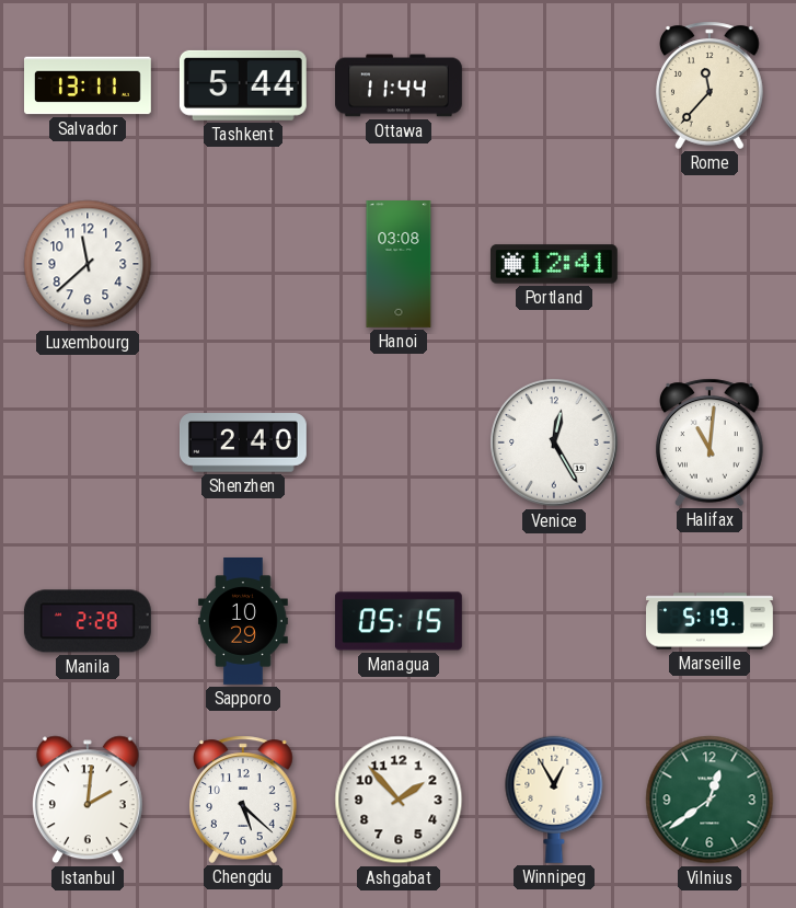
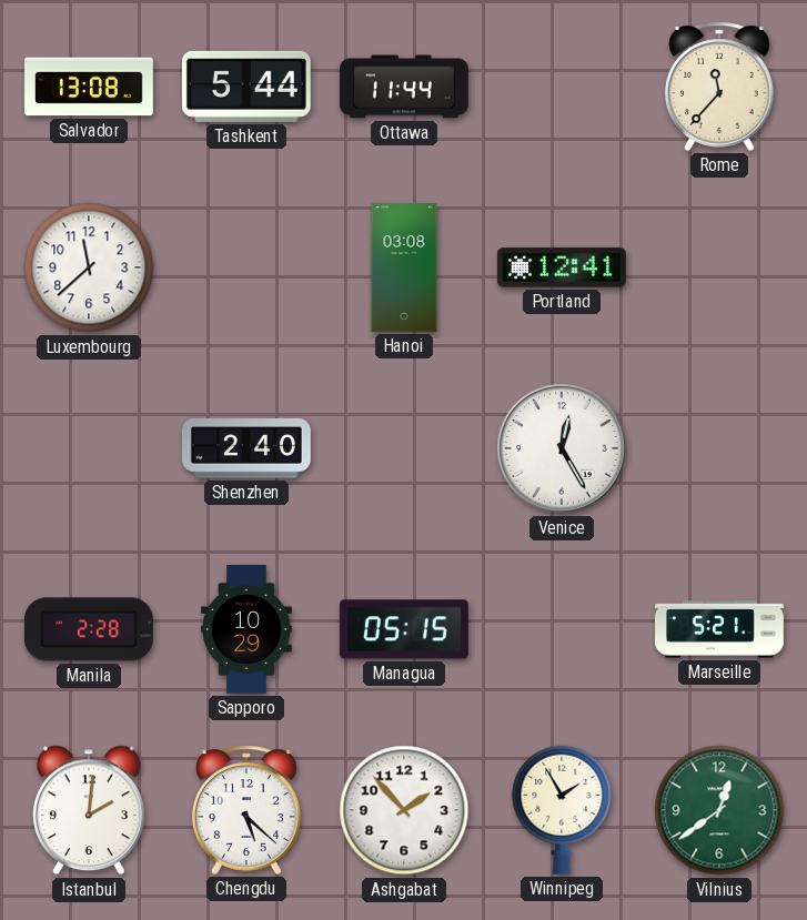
Salvador: 13:11 -> 13:08
Halifax: 11:01 -> none
Marseille: 5:19 -> 5:21
Winnipeg: 12:55 -> 1:55
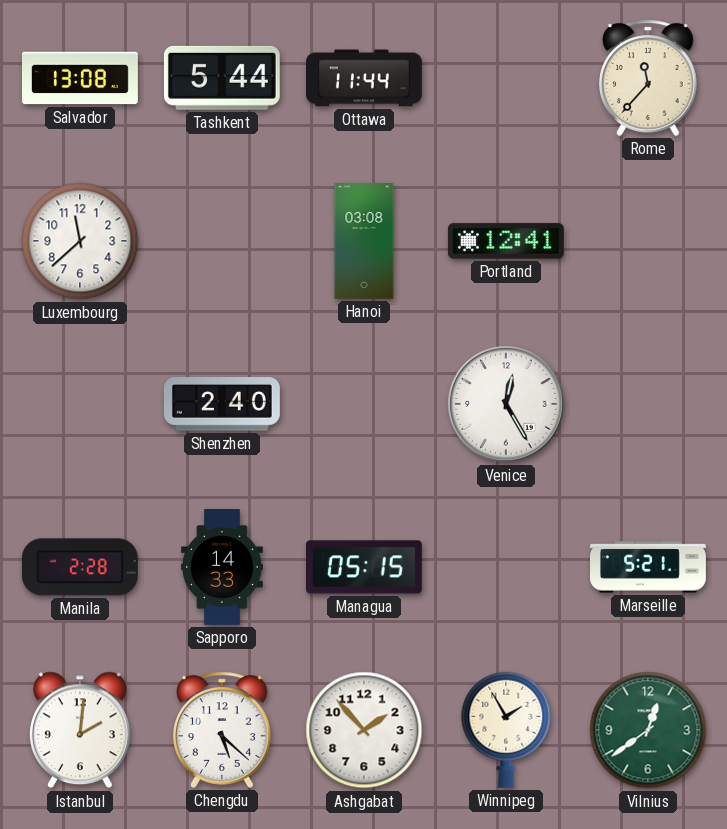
Sapporo: 10:29 -> 14:33
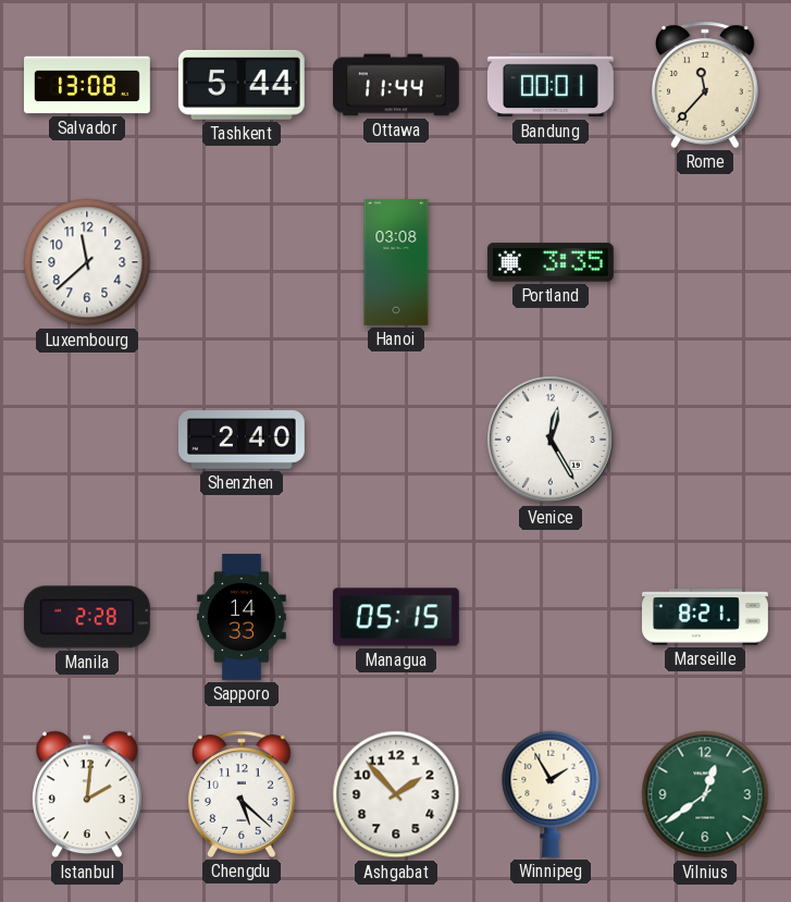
Bandung: none -> 00:01
Portland: 12:41 -> 3:35
Marseille: 5:21 -> 8:21
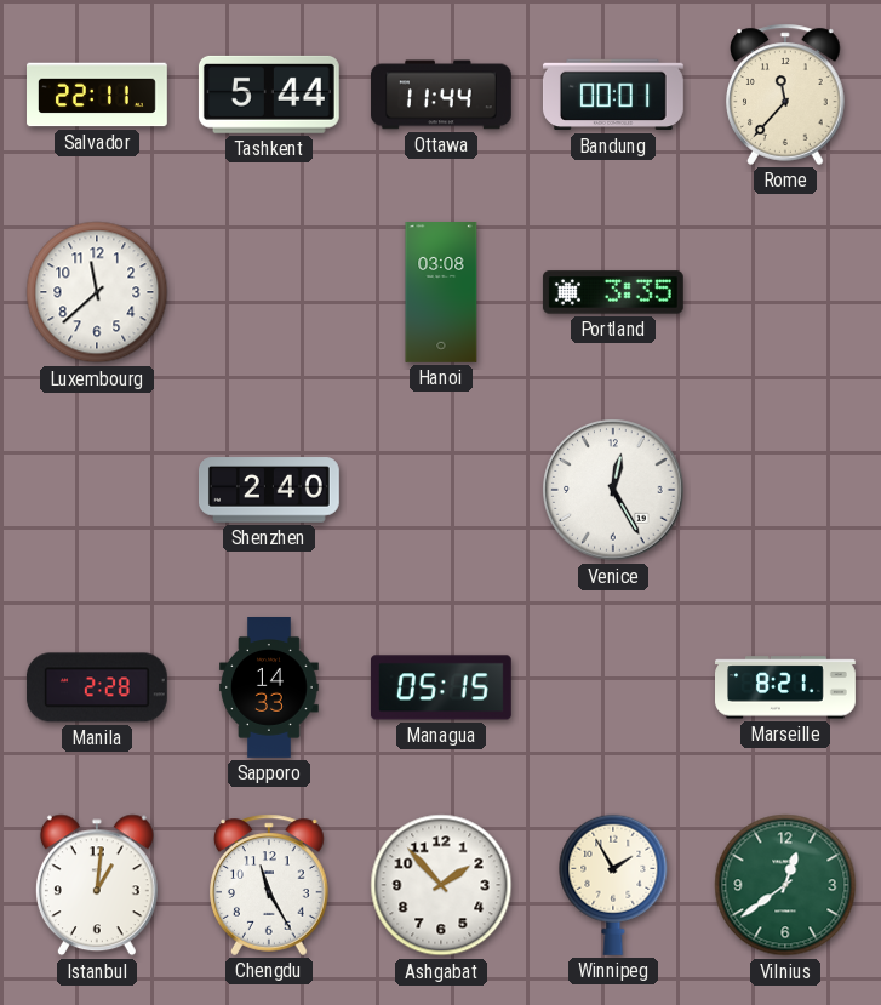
Salvador: 13:08 -> 22:11
Istanbul: 2:01 -> 1:01
Chengdu: 5:22 -> 11:25
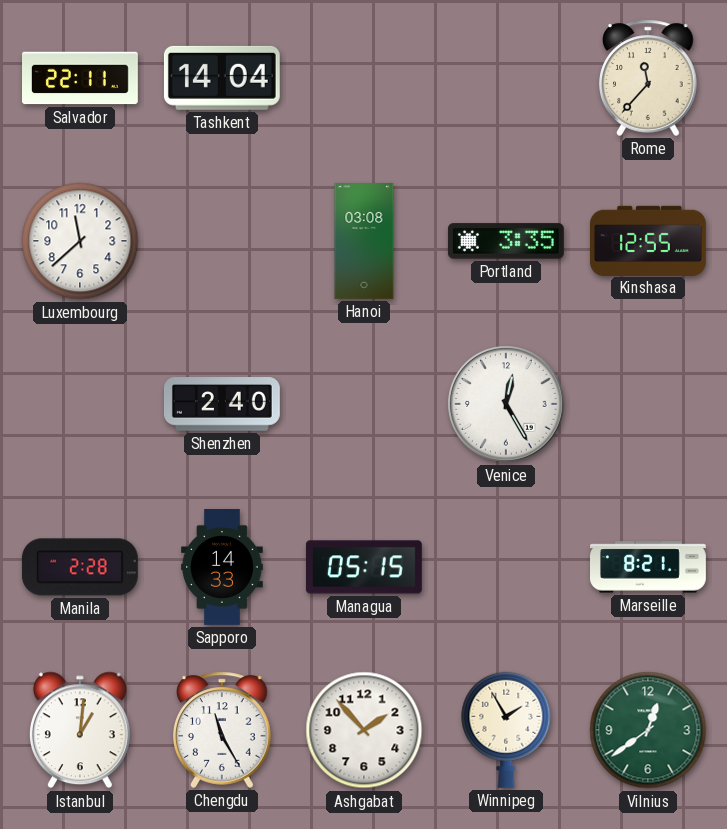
Tashkent: 5:44 -> 14:04
Ottawa: 11:44 -> none
Bandung: 00:01 -> none
Kinshasa: none -> 12:55
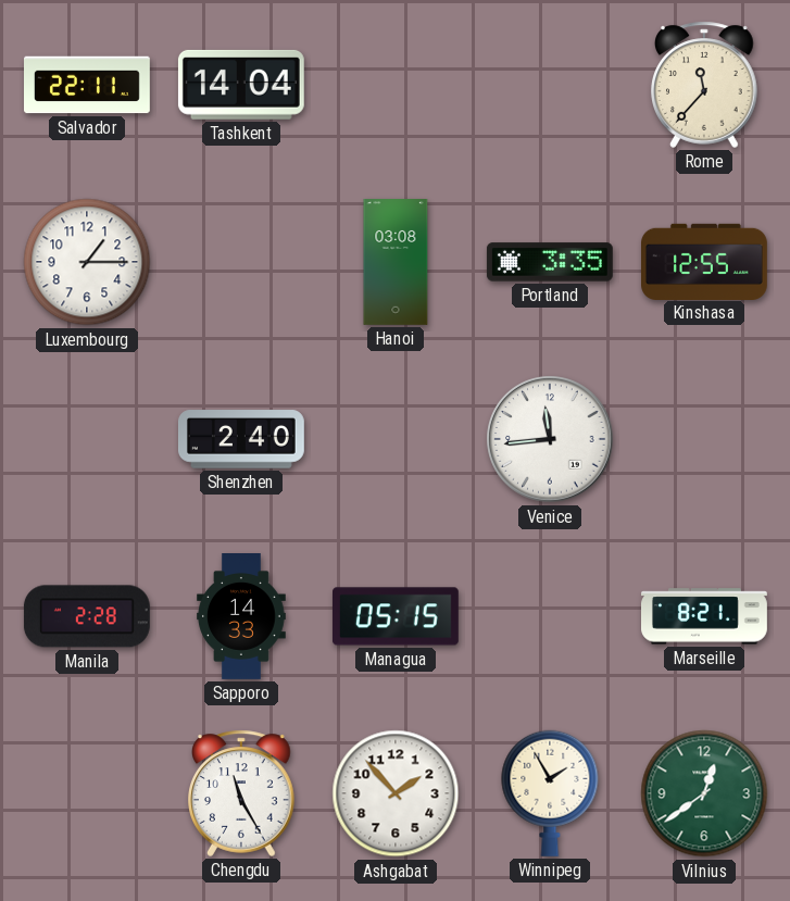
Luxembourg: 11:38 -> 1:15
Venice: 12:25 -> 11:44
Istanbul: 1:01 -> none
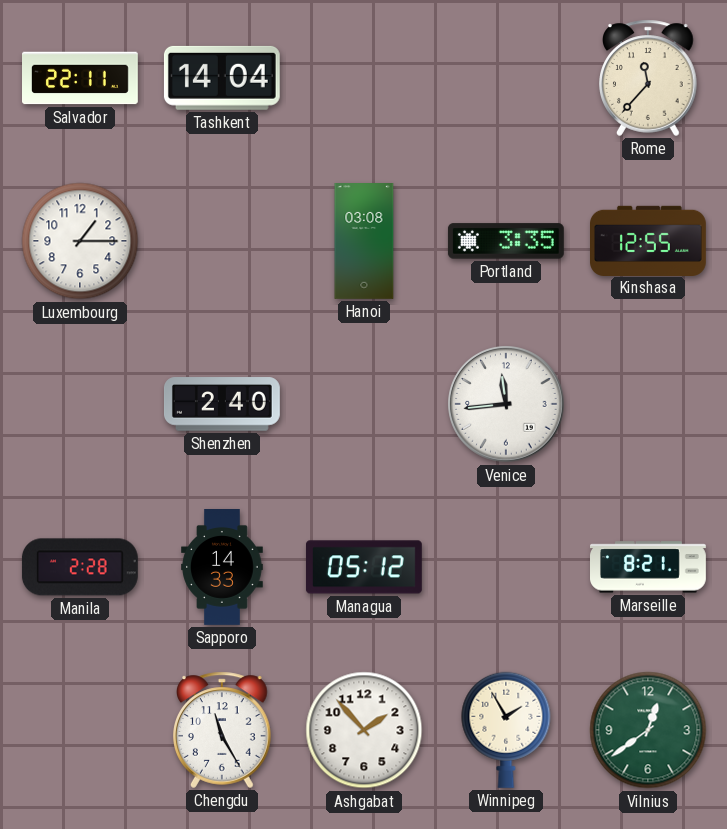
Managua: 05:15 -> 05:12
